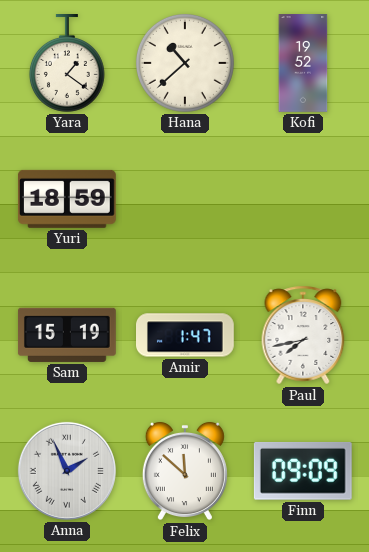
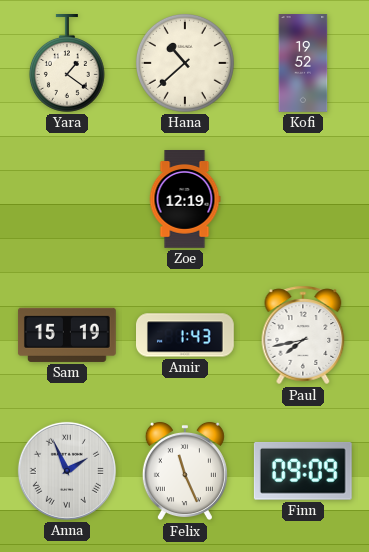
Yuri: 18:59 -> none
Zoe: none -> 12:19
Amir: 1:47 -> 1:43
Felix: 11:52 -> 11:26
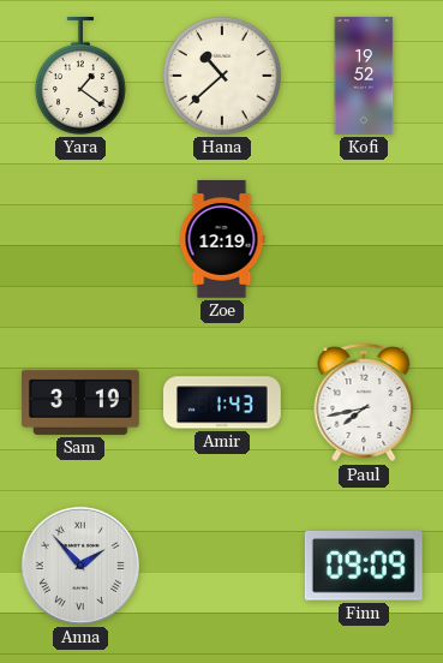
Sam: 15:19 -> 3:19
Anna: 1:56 -> 1:53
Felix: 11:26 -> none
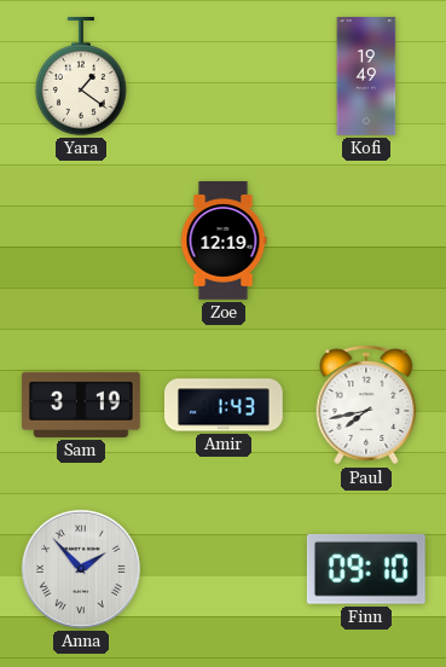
Hana: 10:38 -> none
Kofi: 19:52 -> 19:49
Finn: 09:09 -> 09:10
